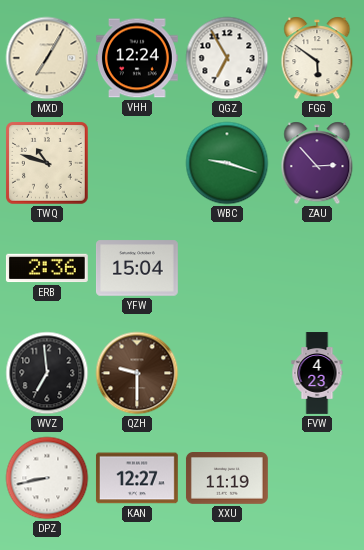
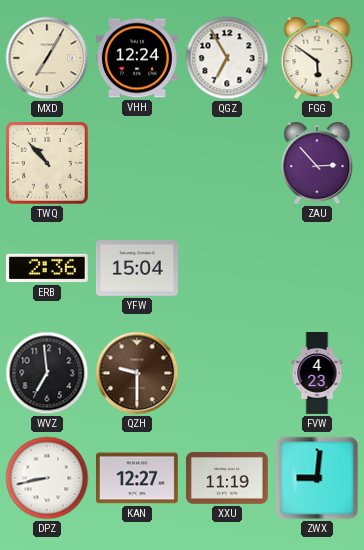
TWQ: 10:48 -> 10:53
WBC: 9:18 -> none
ZWX: none -> 9:01
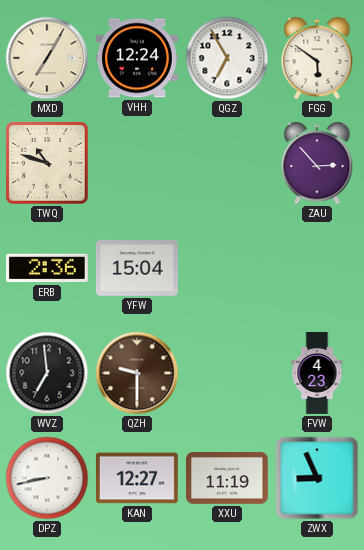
TWQ: 10:53 -> 10:48
ZWX: 9:01 -> 8:56
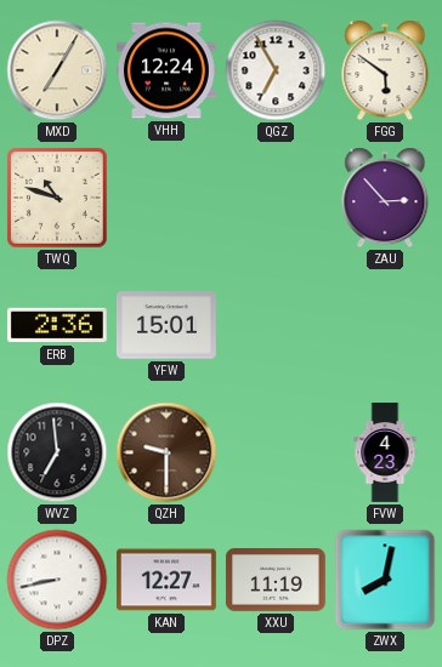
YFW: 15:04 -> 15:01
ZWX: 8:56 -> 8:02
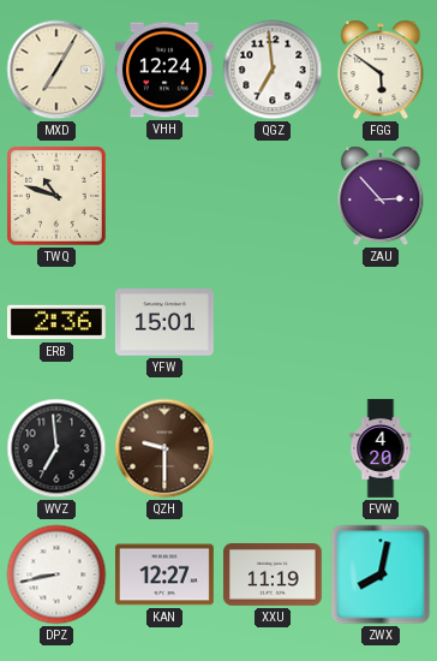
QGZ: 6:55 -> 6:59
FVW: 4:23 -> 4:20
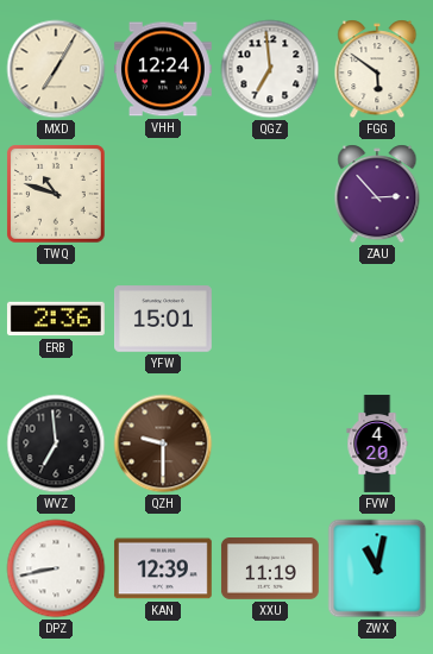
KAN: 12:27 -> 12:39
ZWX: 8:02 -> 11:02
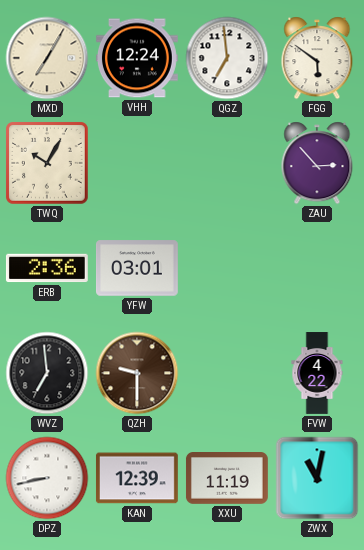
TWQ: 10:48 -> 10:05
YFW: 15:01 -> 03:01
FVW: 4:20 -> 4:22
